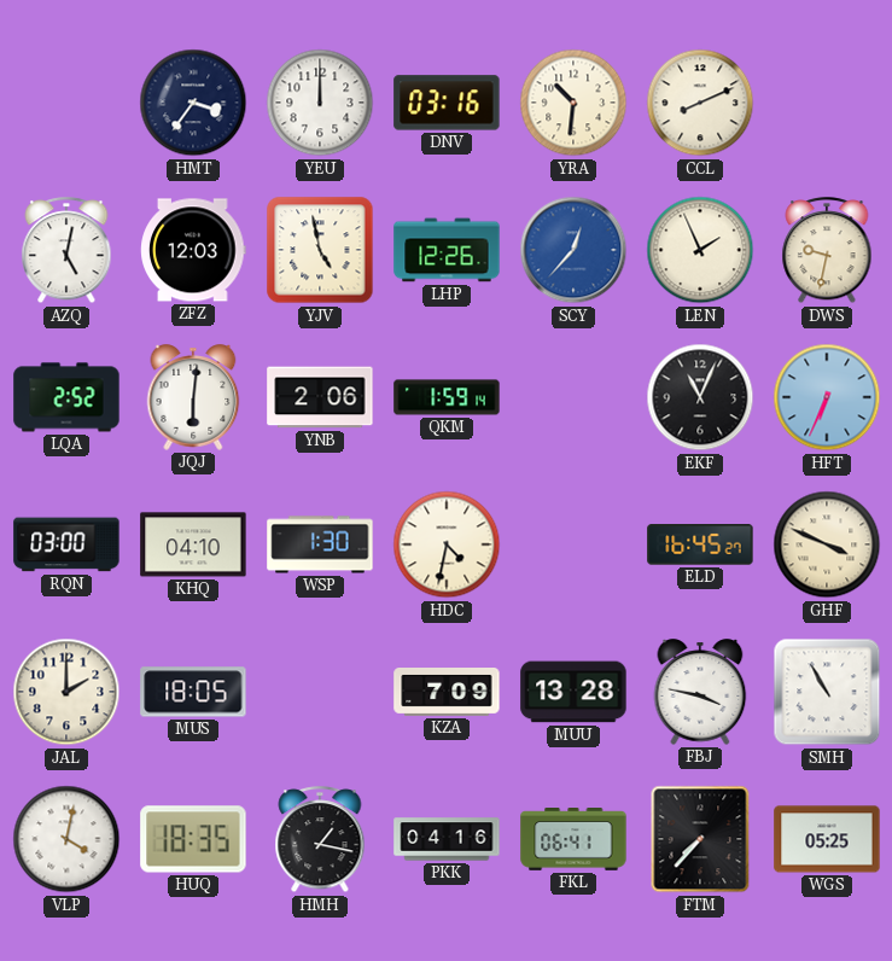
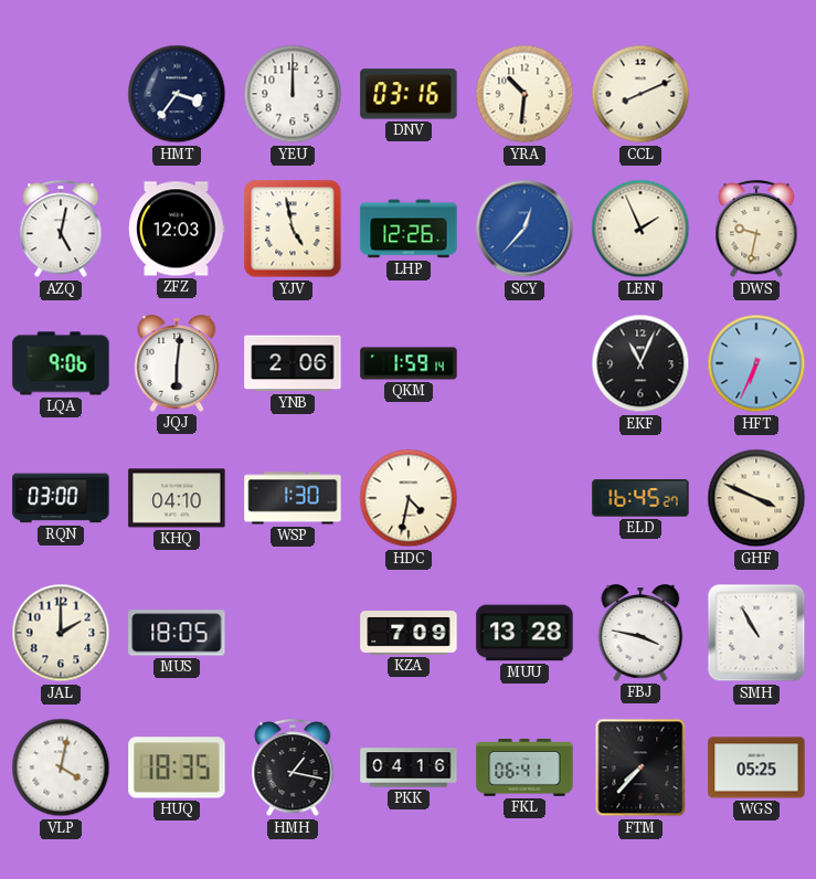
LQA: 2:52 -> 9:06
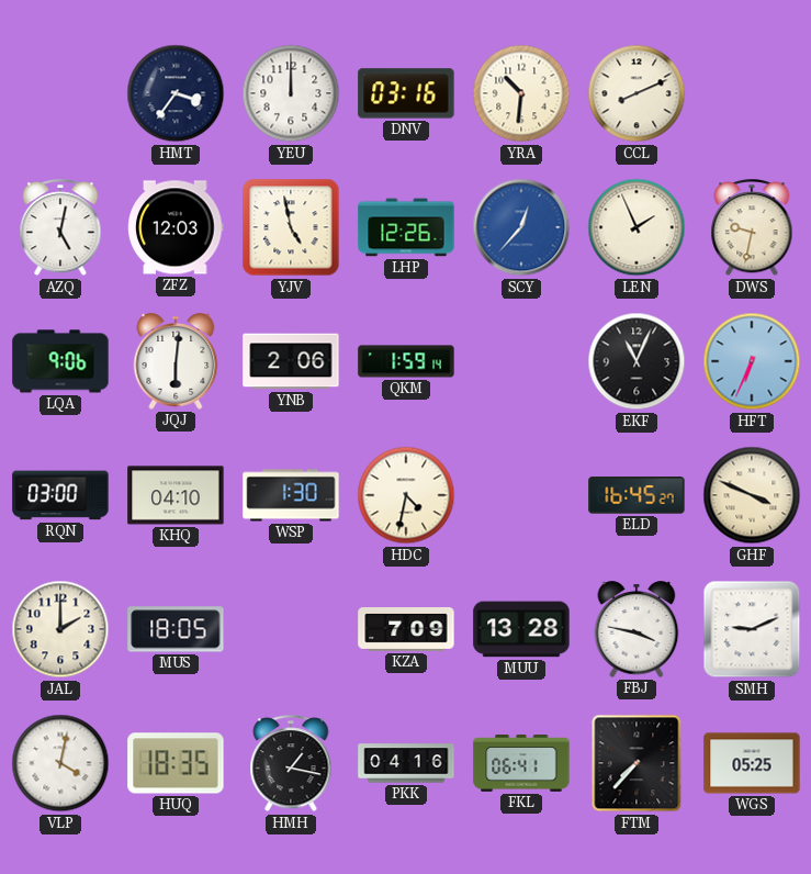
SMH: 10:55 -> 9:11
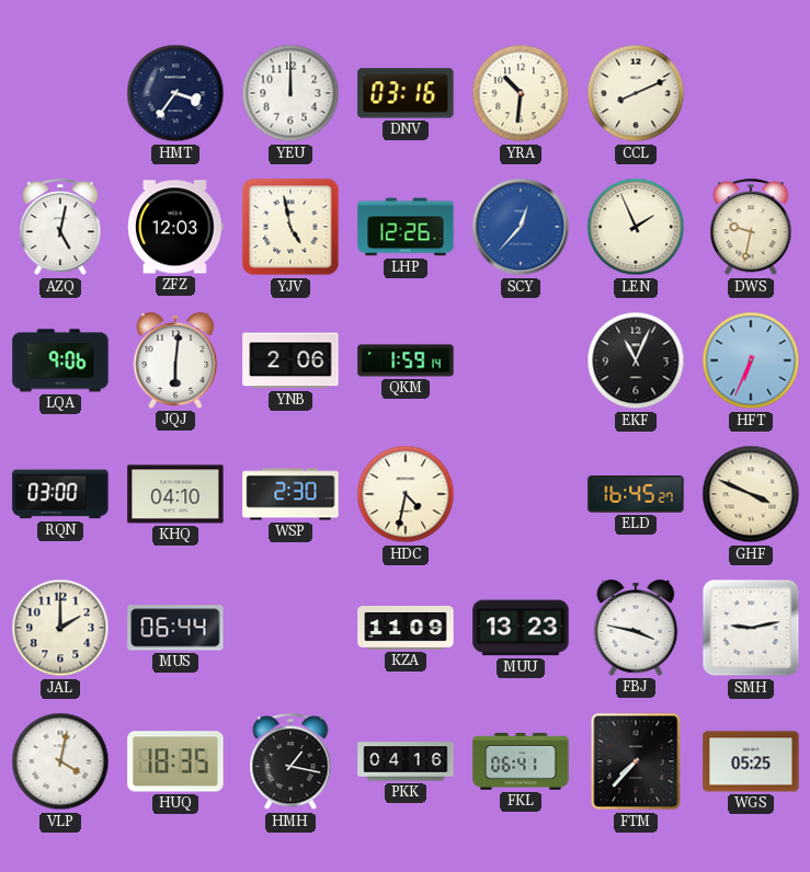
WSP: 1:30 -> 2:30
MUS: 18:05 -> 06:44
KZA: 7:09 -> 11:09
MUU: 13:28 -> 13:23
SMH: 9:11 -> 9:13
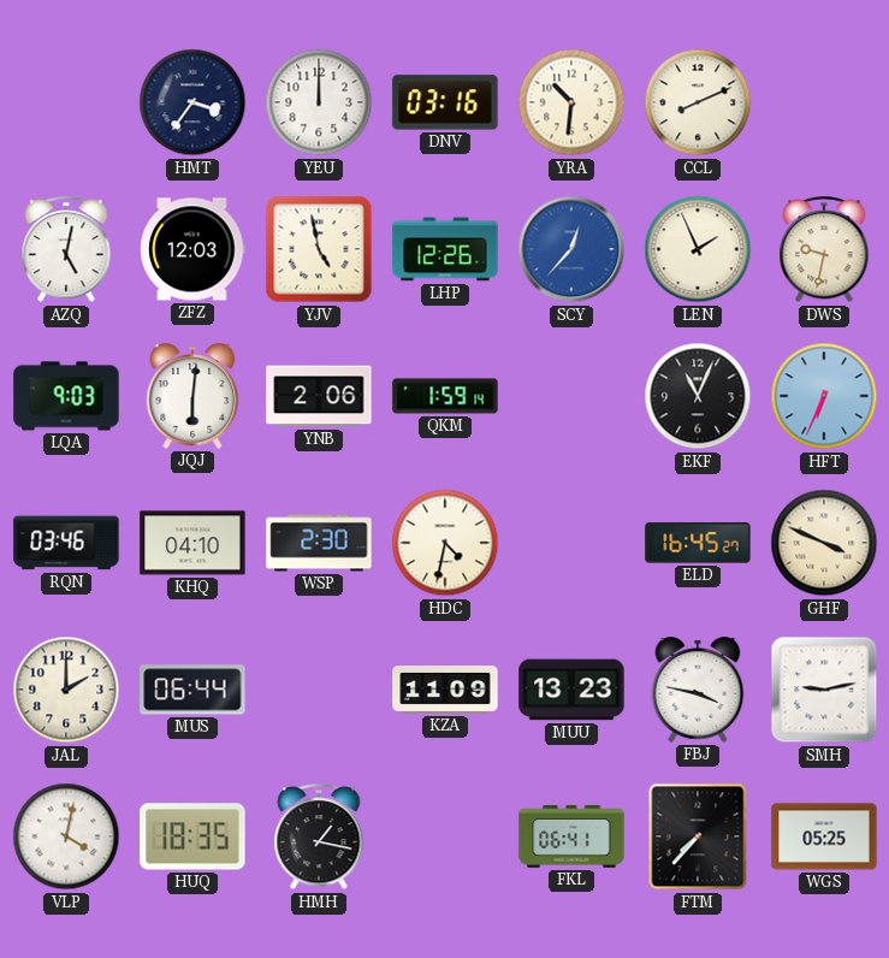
LQA: 9:06 -> 9:03
RQN: 03:00 -> 03:46
PKK: 04:16 -> none
